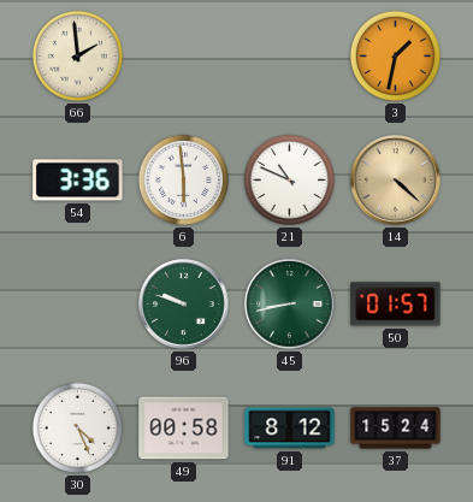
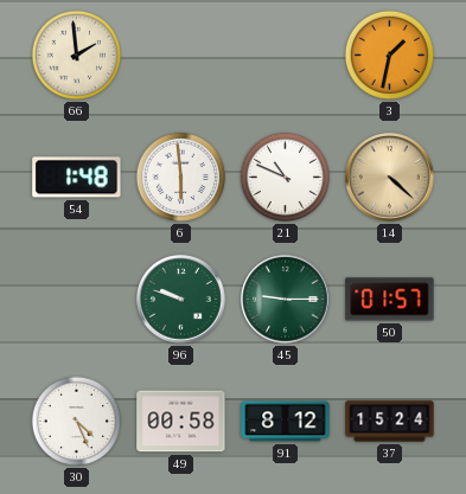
54: 3:36 -> 1:48
45: 8:43 -> 9:15
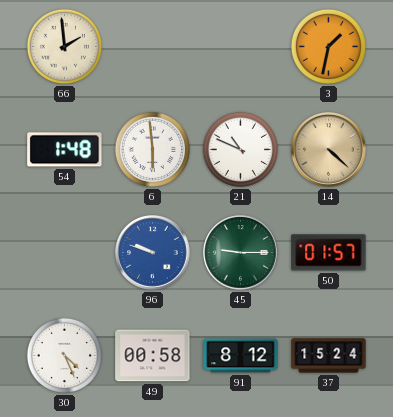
96 dial: green -> blue
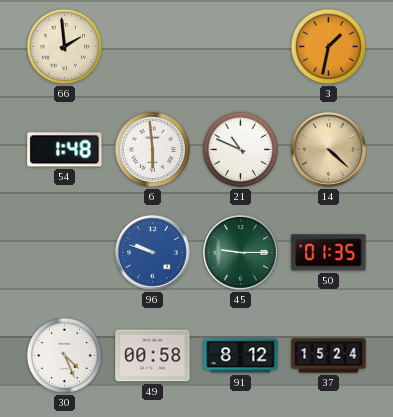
50: 01:57 -> 01:35
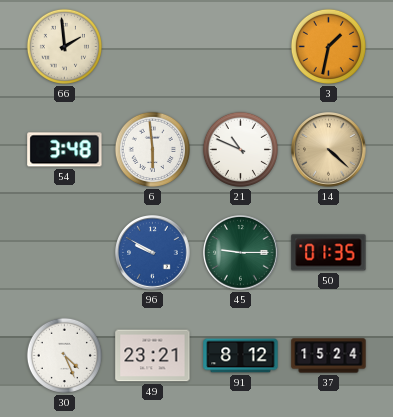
54: 1:48 -> 3:48
96: 9:48 -> 9:50
49: 00:58 -> 23:21
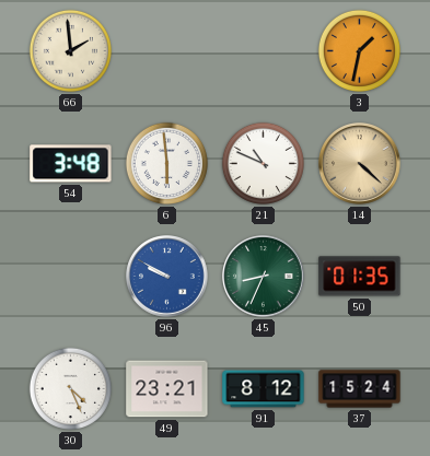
45: 9:15 -> 8:34
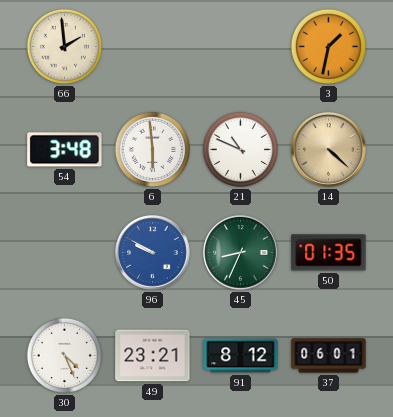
37: 15:24 -> 06:01
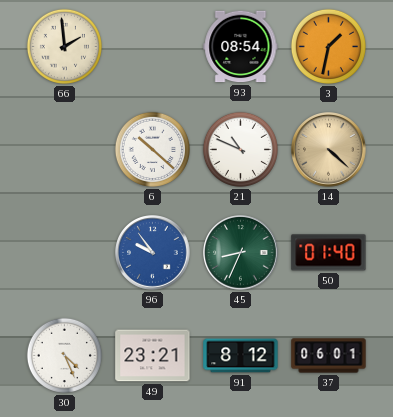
93: none -> 08:54
54: 3:48 -> none
6: 5:59 -> 10:22
96: 9:50 -> 9:54
50: 01:35 -> 01:40
